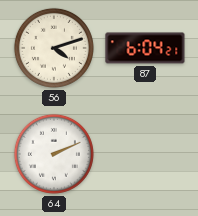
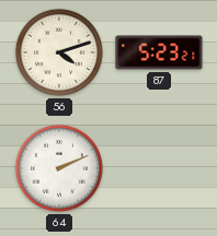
87: 6:04 -> 5:23
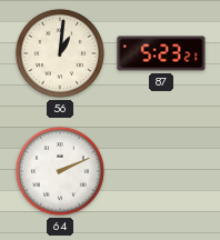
56: 4:12 -> 1:01
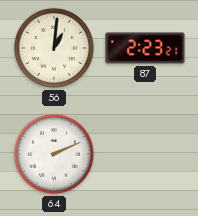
87: 5:23 -> 2:23
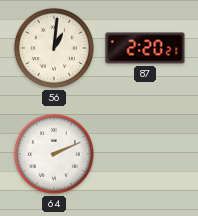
87: 2:23 -> 2:20
